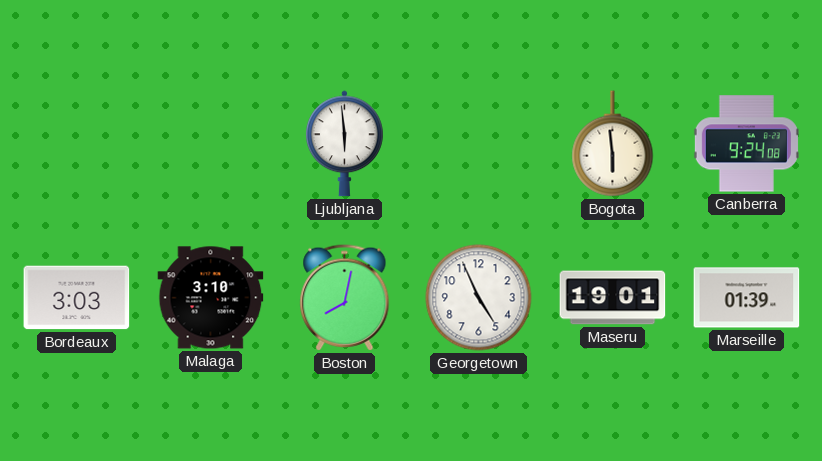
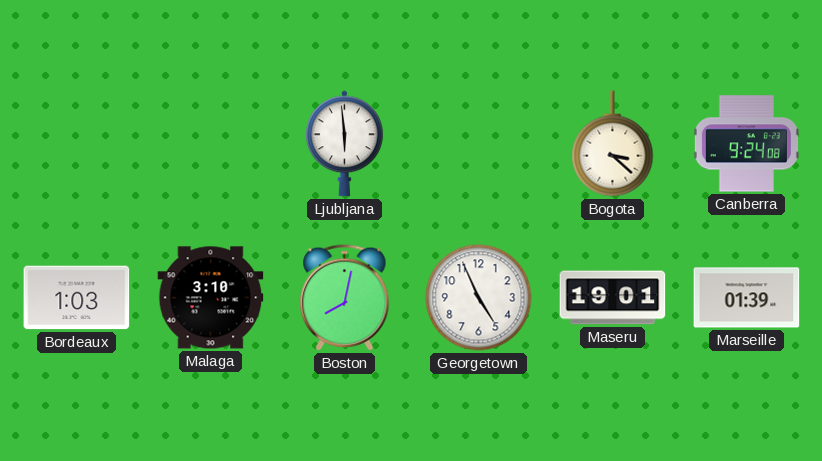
Bogota: 5:59 -> 3:22
Bordeaux: 3:03 -> 1:03
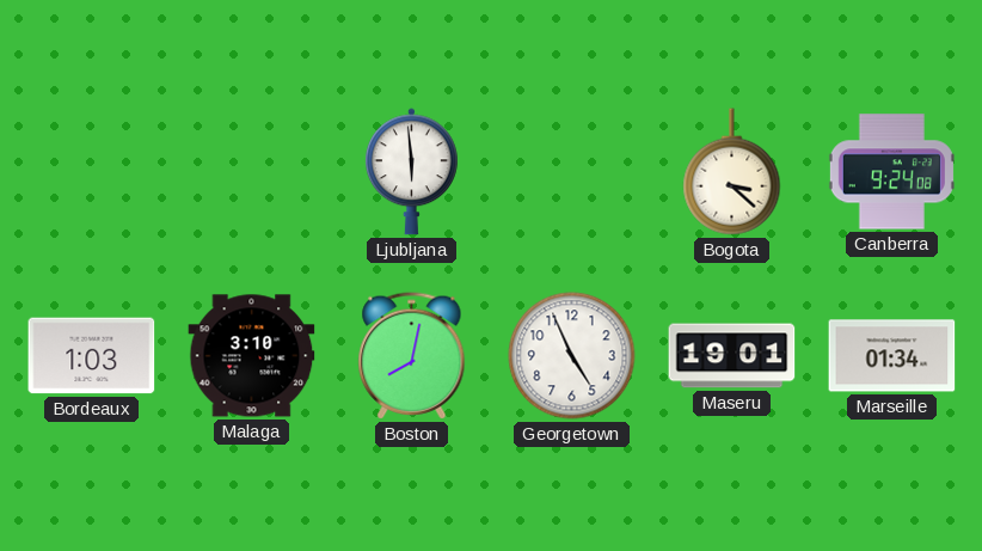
Marseille: 01:39 -> 01:34
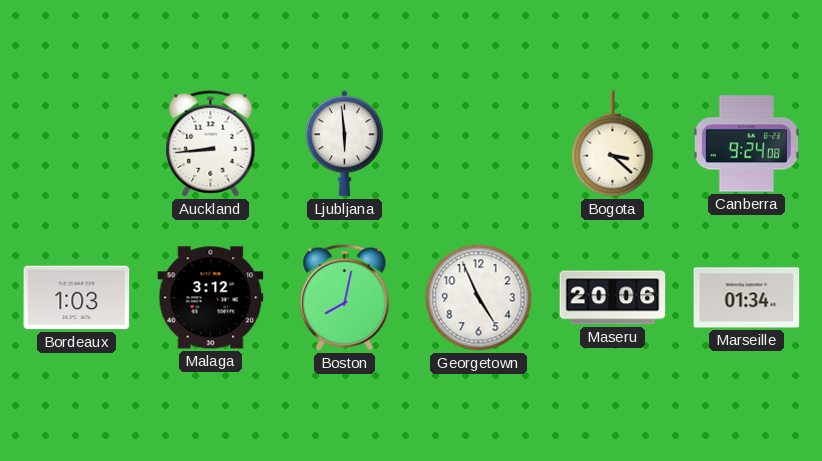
Auckland: none -> 8:44
Malaga: 3:10 -> 3:12
Maseru: 19:01 -> 20:06
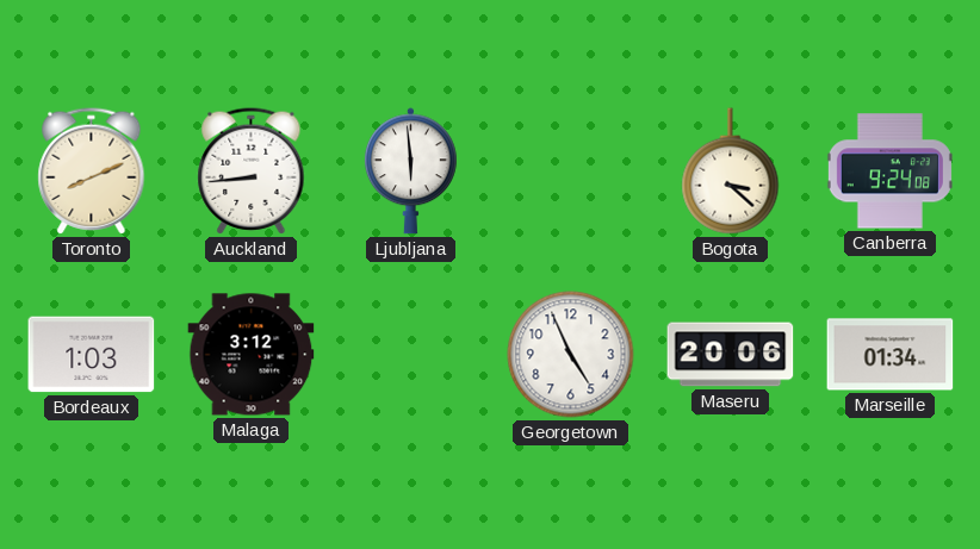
Toronto: none -> 8:11
Boston: 8:02 -> none
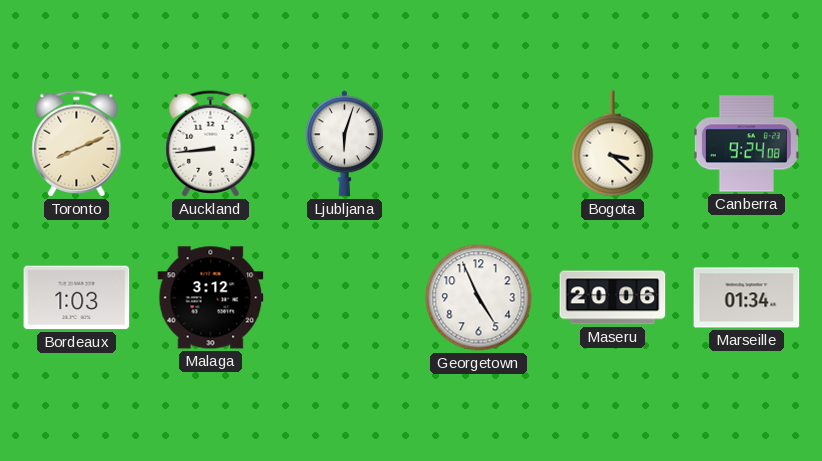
Ljubljana: 5:59 -> 6:03
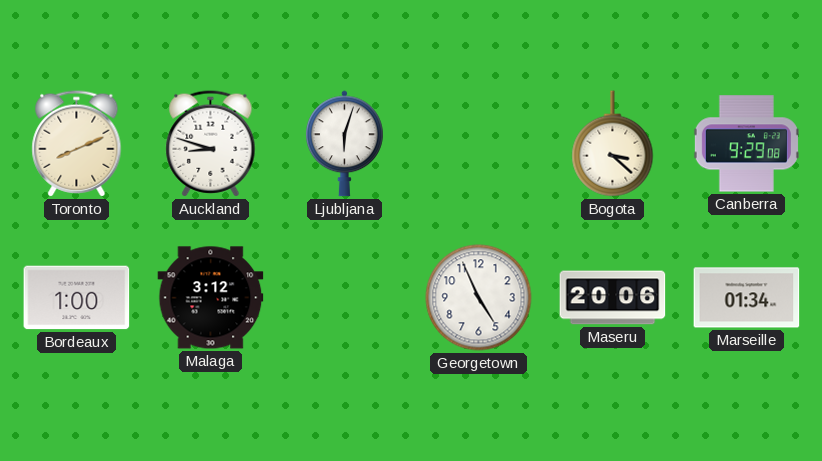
Auckland: 8:44 -> 8:48
Canberra: 9:24 -> 9:29
Bordeaux: 1:03 -> 1:00
